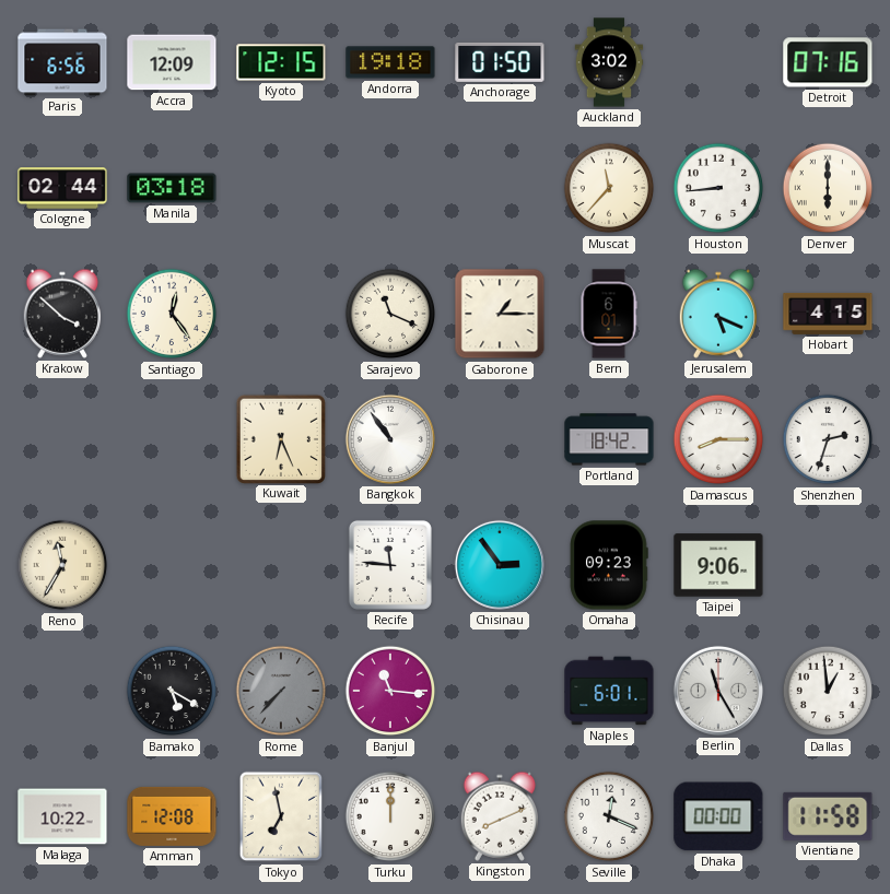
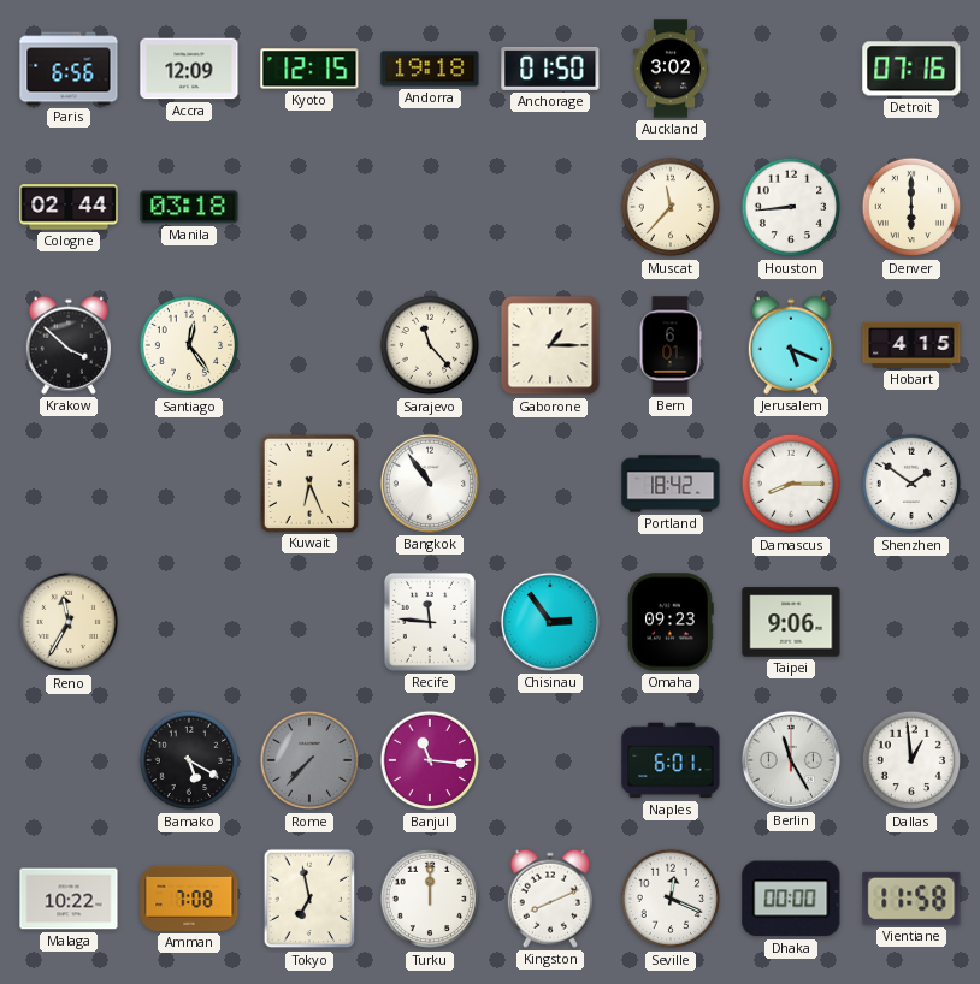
Sarajevo: 11:19 -> 11:23
Shenzhen: 2:33 -> 1:51
Amman: 12:08 -> 7:08
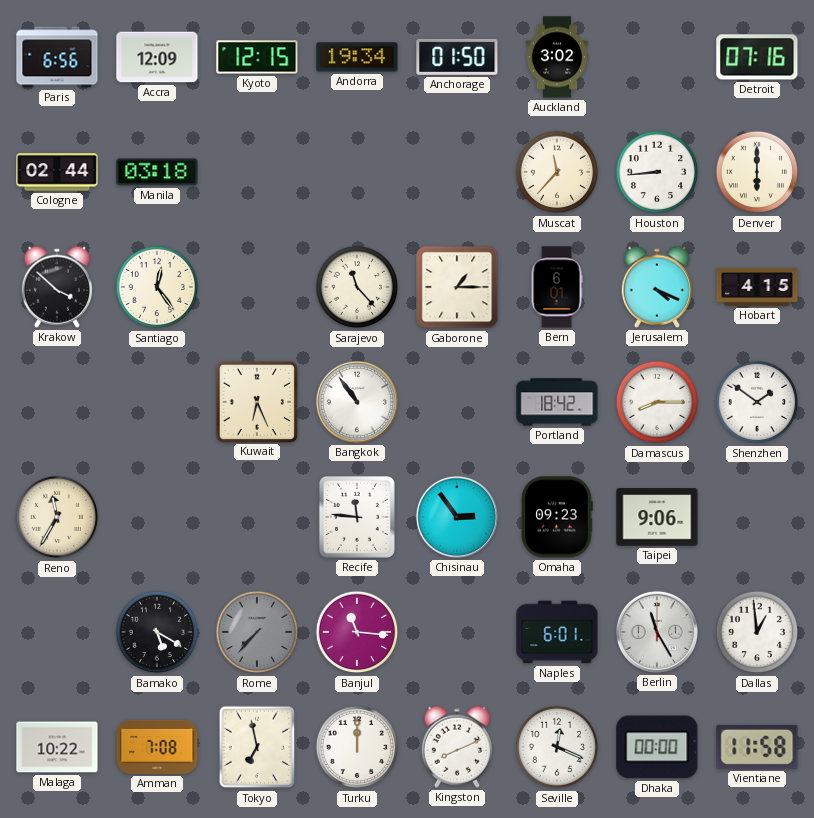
Andorra: 19:18 -> 19:34
Jerusalem: 5:19 -> 4:19
